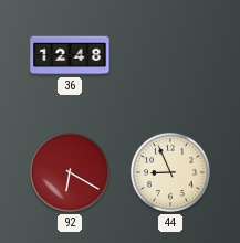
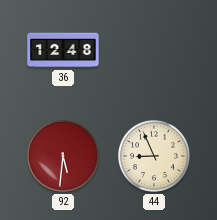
92: 6:20 -> 5:31
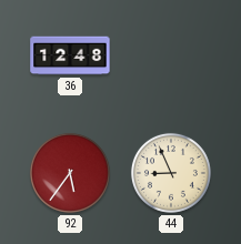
92: 5:31 -> 5:36
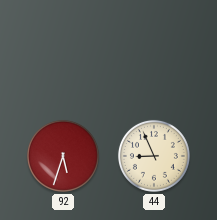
36: 12:48 -> none
92: 5:36 -> 5:33
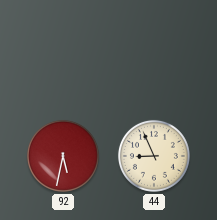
92: 5:33 -> 5:32
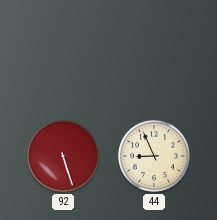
92: 5:32 -> 5:27
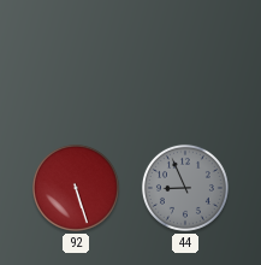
44 dial: cream -> grey
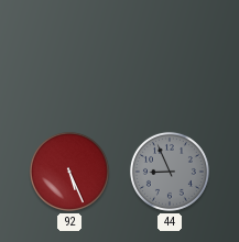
92: 5:27 -> 5:26
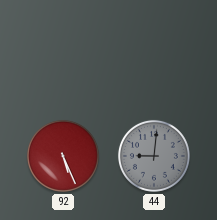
44: 8:56 -> 9:01
